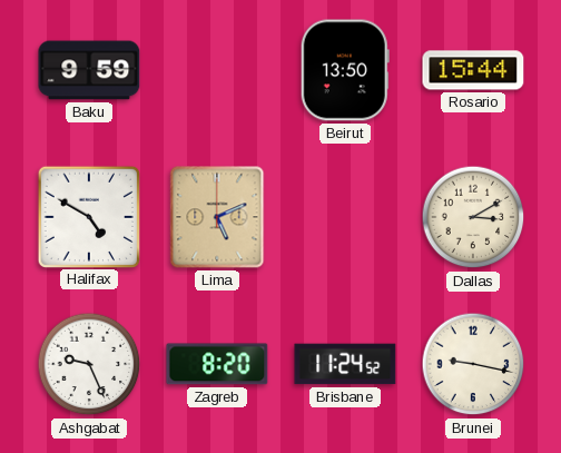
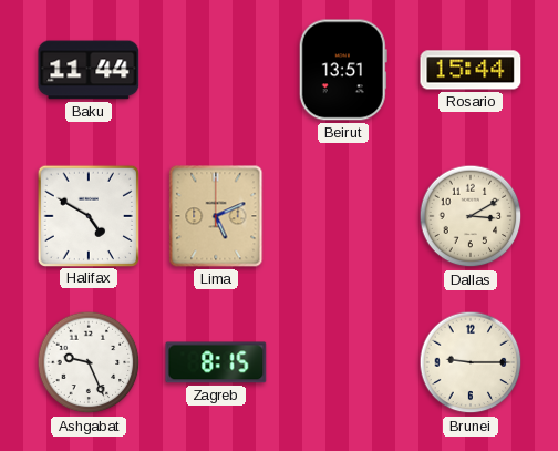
Baku: 9:59 -> 11:44
Beirut: 13:50 -> 13:51
Zagreb: 8:20 -> 8:15
Brisbane: 11:24 -> none
Brunei: 9:17 -> 9:15
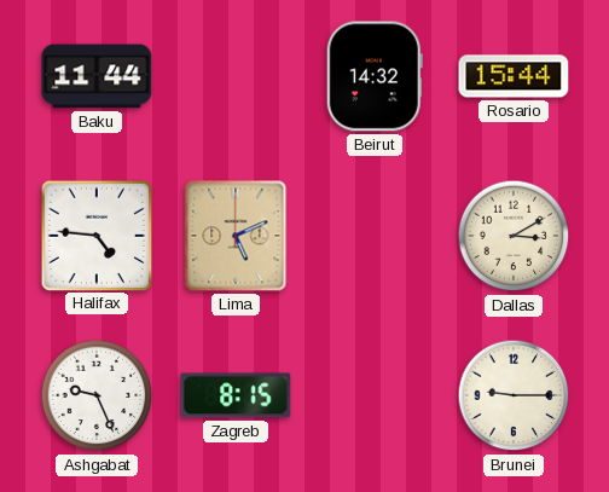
Beirut: 13:51 -> 14:32
Halifax: 4:50 -> 4:46
